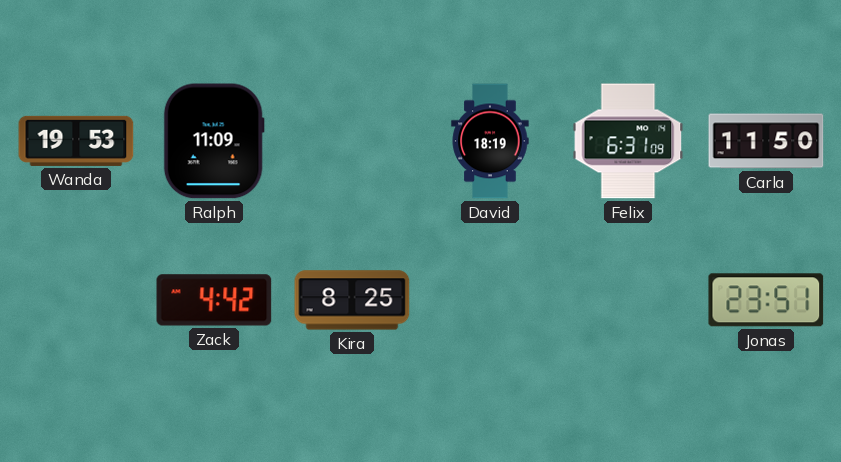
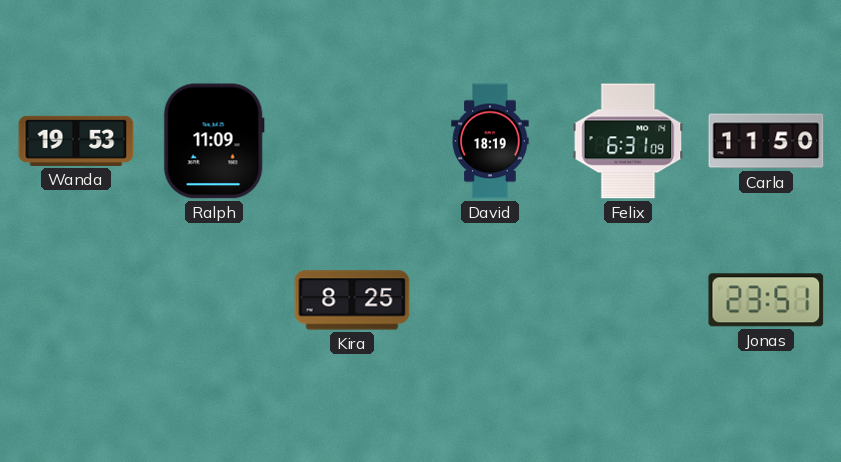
Zack: 4:42 -> none
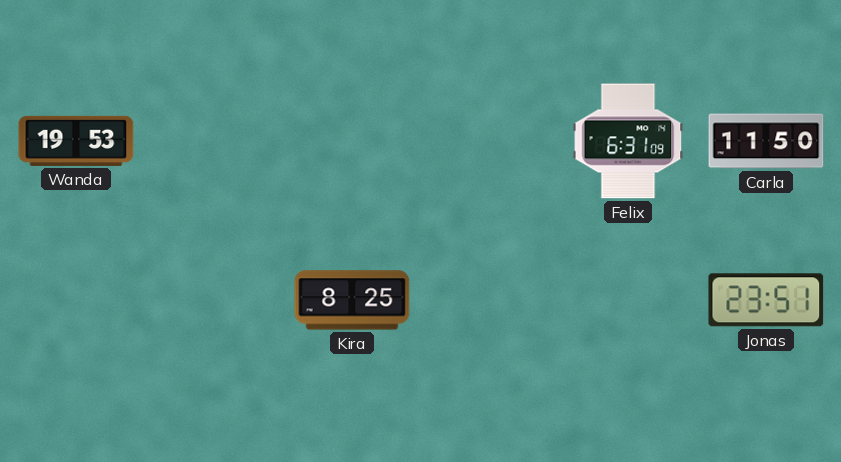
Ralph: 11:09 -> none
David: 18:19 -> none
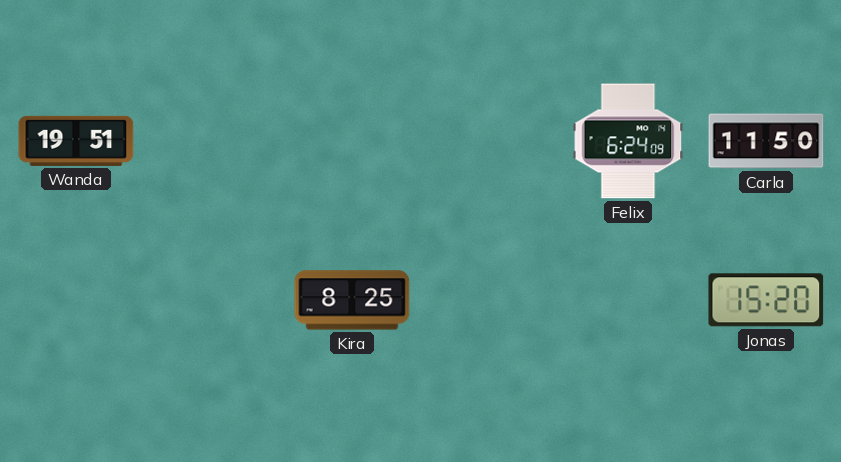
Wanda: 19:53 -> 19:51
Felix: 6:31 -> 6:24
Jonas: 23:51 -> 15:20
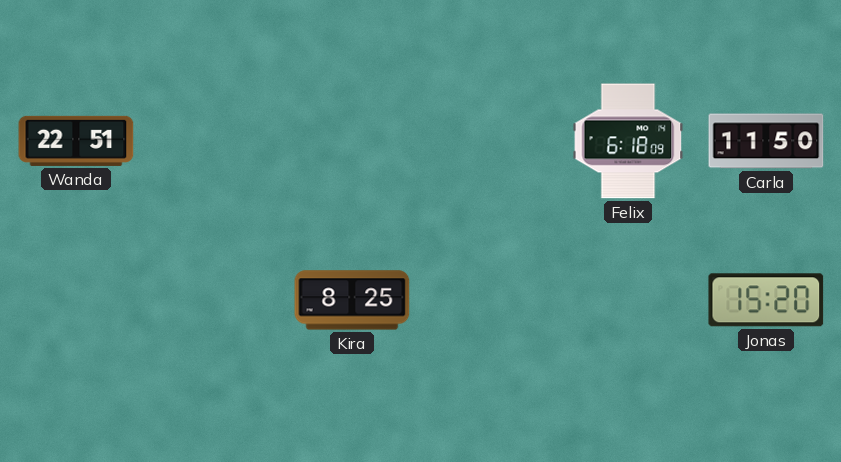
Wanda: 19:51 -> 22:51
Felix: 6:24 -> 6:18
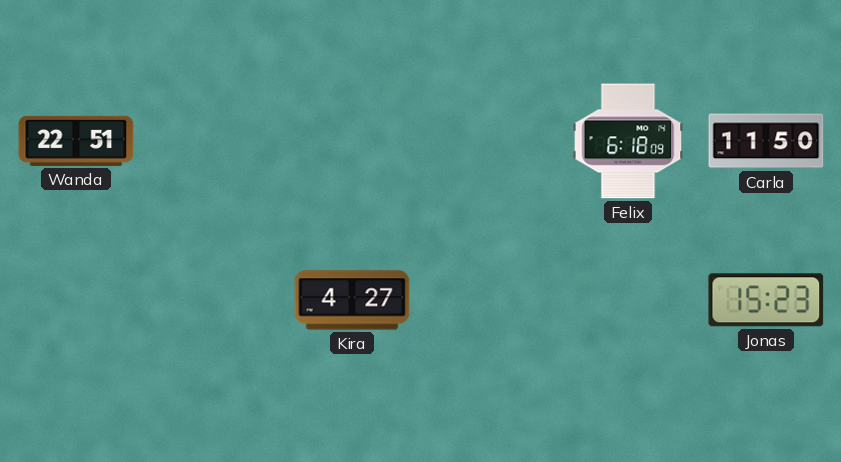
Kira: 8:25 -> 4:27
Jonas: 15:20 -> 15:23
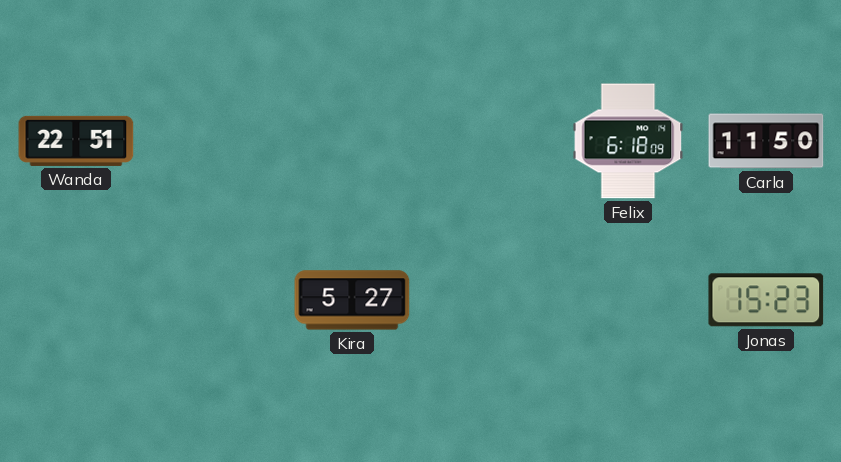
Kira: 4:27 -> 5:27
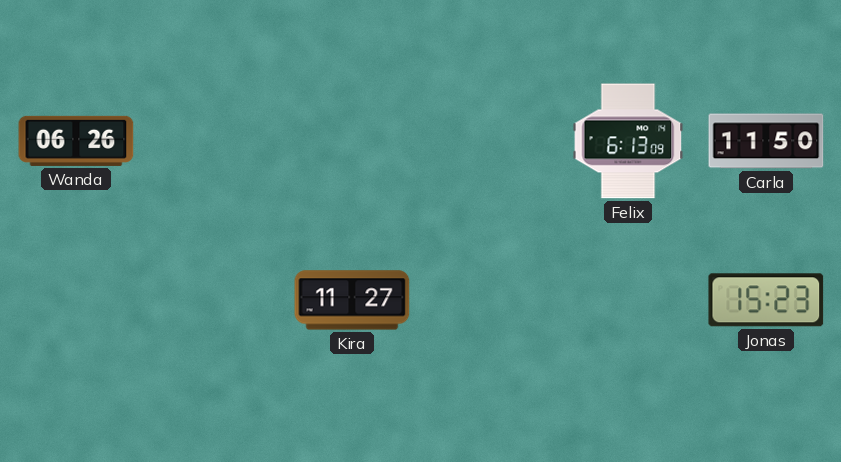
Wanda: 22:51 -> 06:26
Felix: 6:18 -> 6:13
Kira: 5:27 -> 11:27
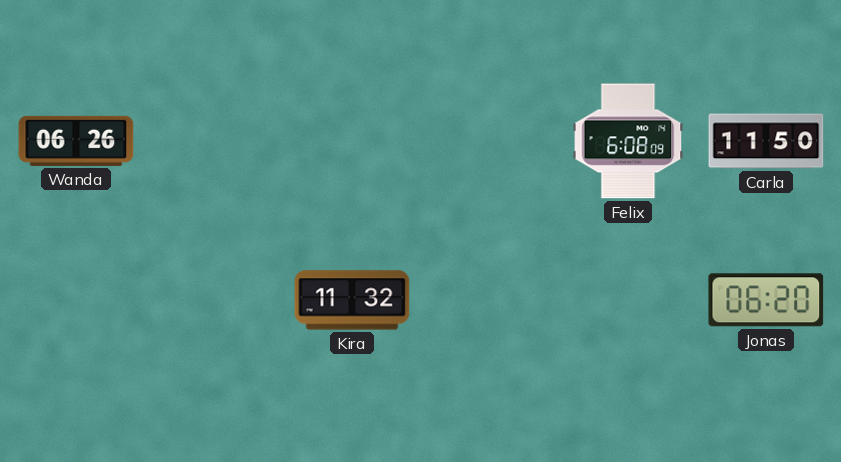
Felix: 6:13 -> 6:08
Kira: 11:27 -> 11:32
Jonas: 15:23 -> 06:20
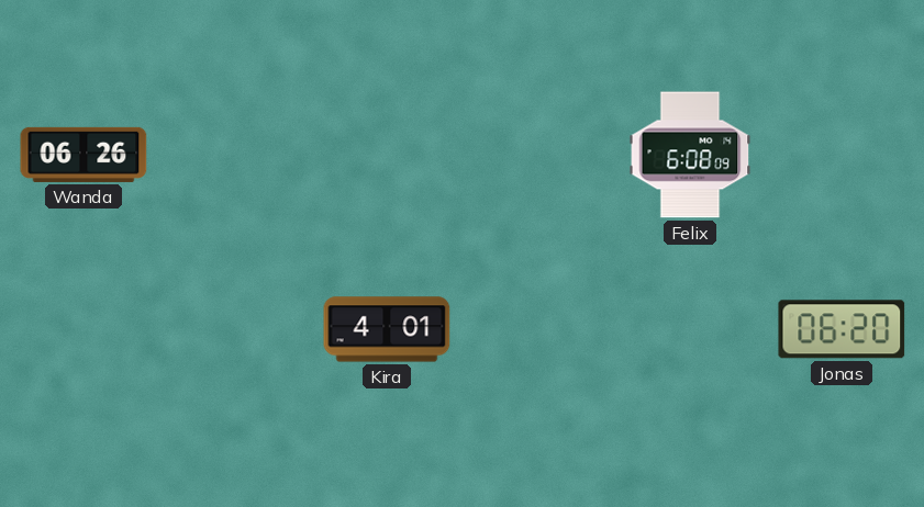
Carla: 11:50 -> none
Kira: 11:32 -> 4:01
